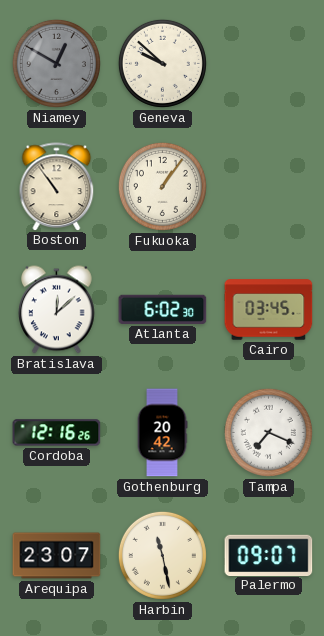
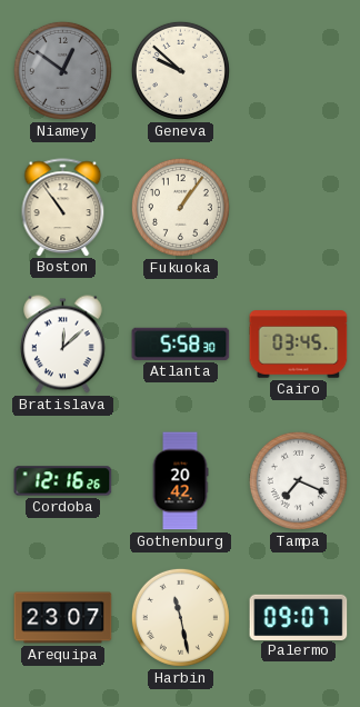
Niamey: 12:50 -> 12:51
Atlanta: 6:02 -> 5:58
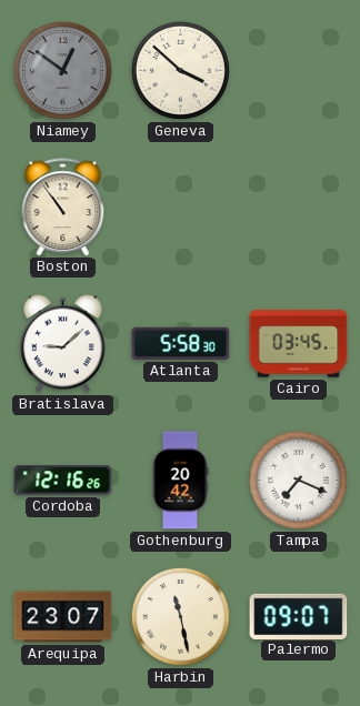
Geneva: 9:52 -> 3:52
Fukuoka: 1:06 -> none
Bratislava: 12:08 -> 9:08
